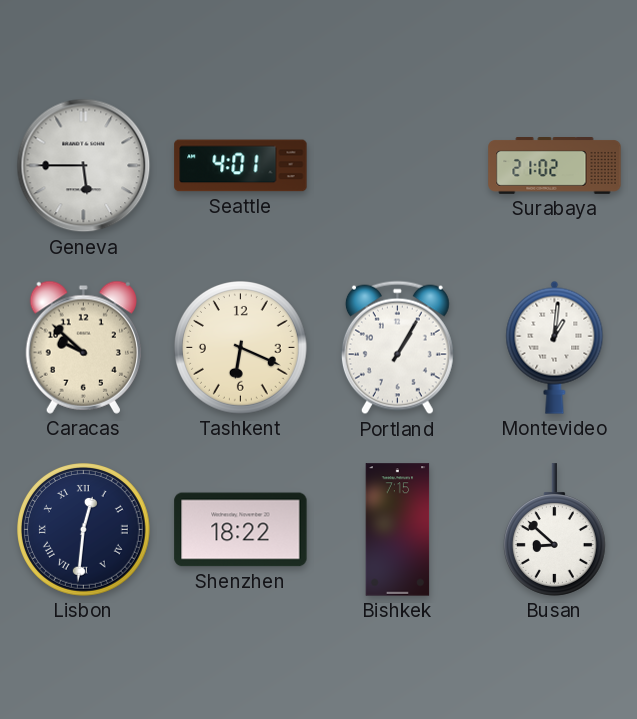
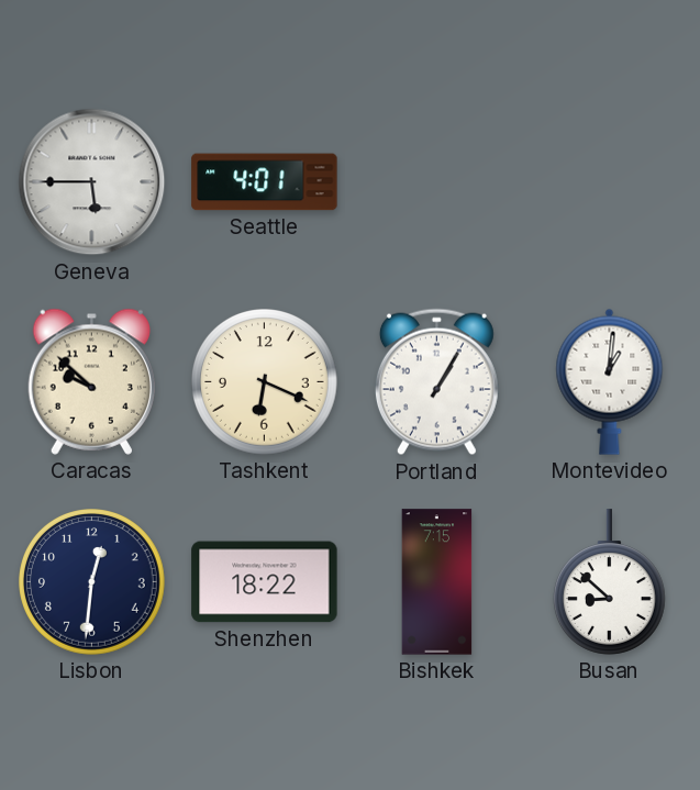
Surabaya: 21:02 -> none
Lisbon numerals: Roman -> Arabic
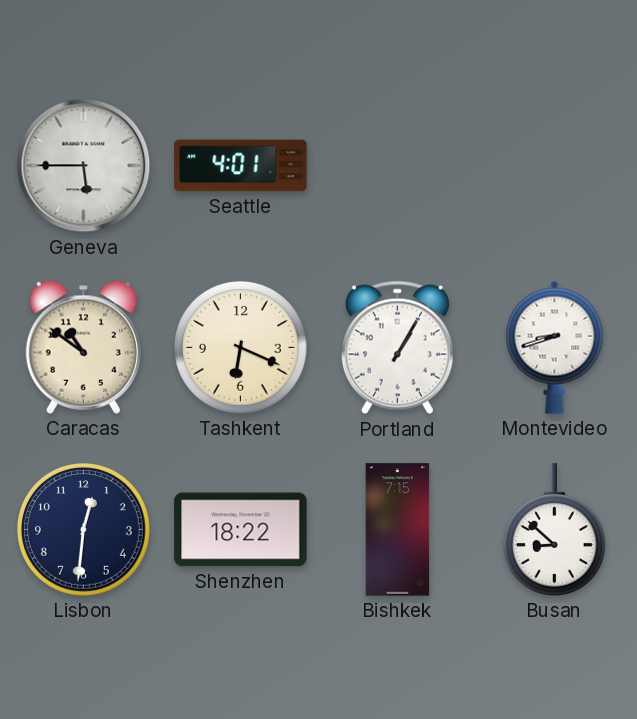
Caracas: 9:52 -> 10:51
Montevideo: 1:01 -> 8:42
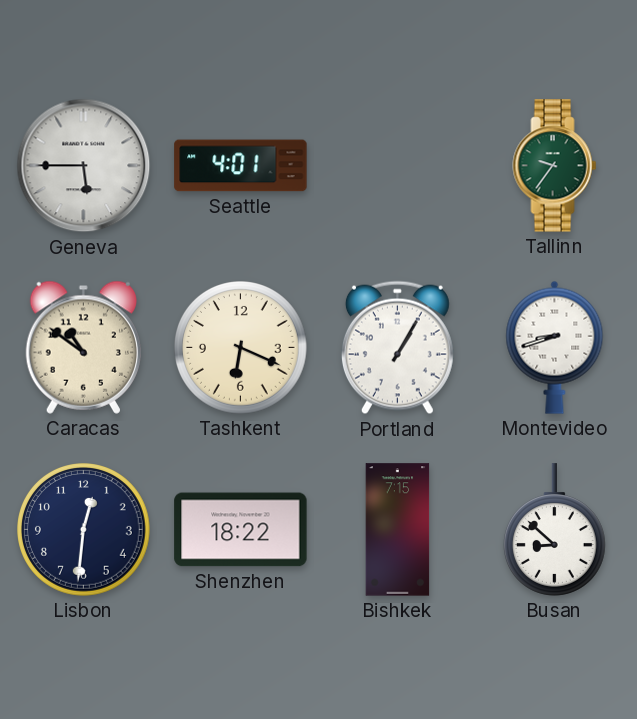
Tallinn: none -> 9:36
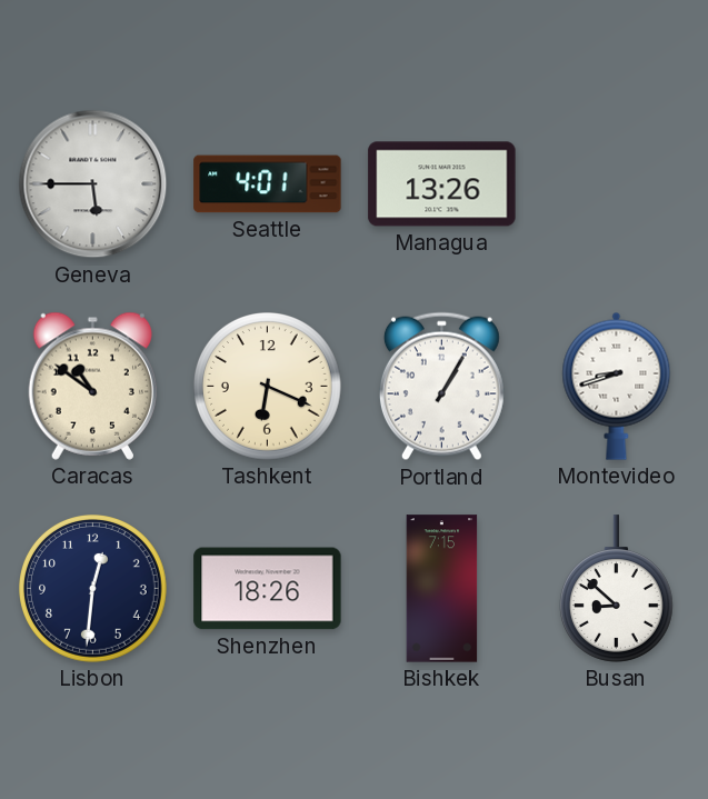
Managua: none -> 13:26
Tallinn: 9:36 -> none
Shenzhen: 18:22 -> 18:26
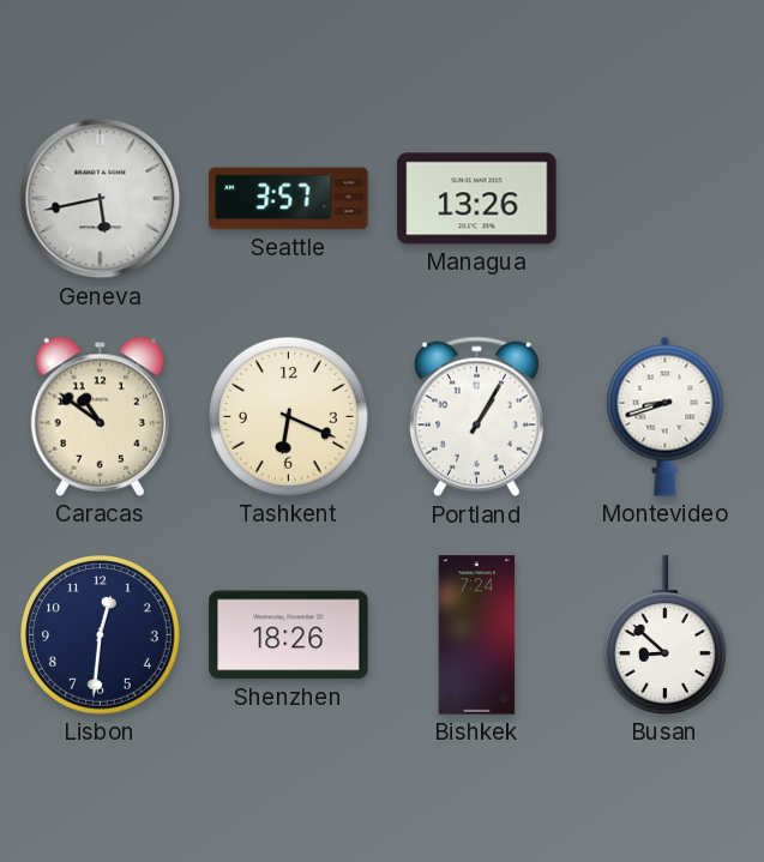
Geneva: 5:45 -> 5:43
Seattle: 4:01 -> 3:57
Bishkek: 7:15 -> 7:24
